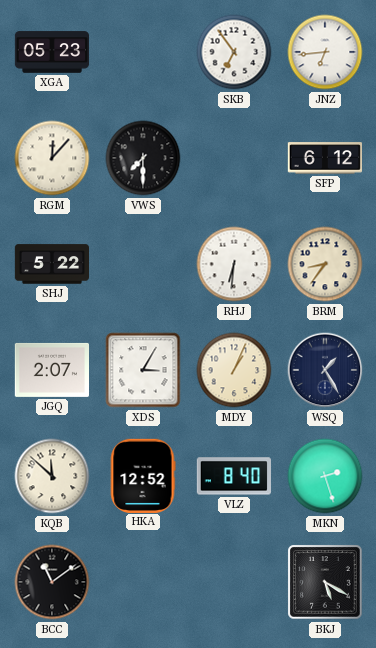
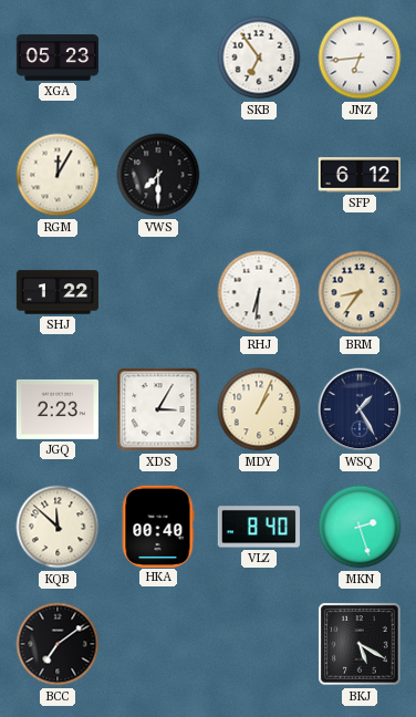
RGM: 12:07 -> 12:05
SHJ: 5:22 -> 1:22
JGQ: 2:07 -> 2:23
HKA: 12:52 -> 00:40
BCC: 11:09 -> 7:09
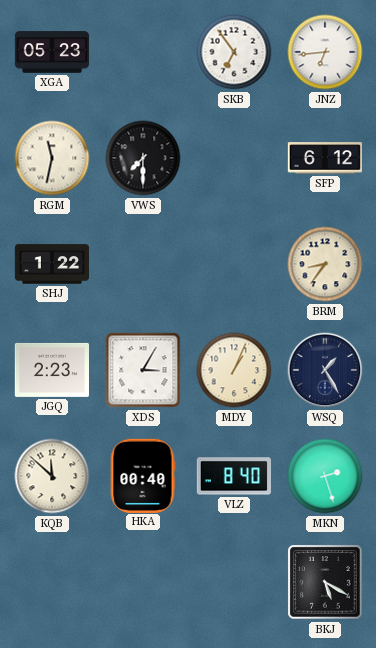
RGM: 12:05 -> 11:32
RHJ: 6:31 -> none
BCC: 7:09 -> none
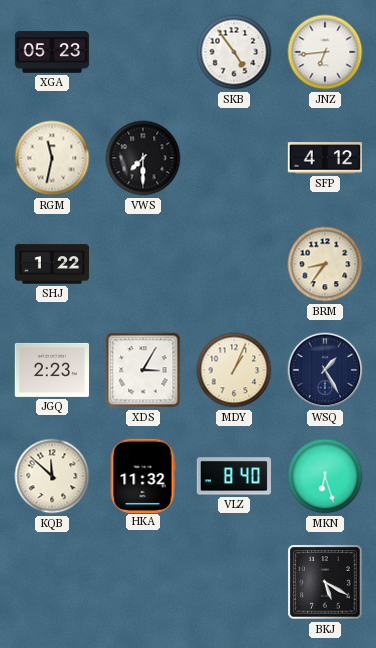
SKB: 6:54 -> 4:54
SFP: 6:12 -> 4:12
HKA: 00:40 -> 11:32
MKN: 2:27 -> 6:27
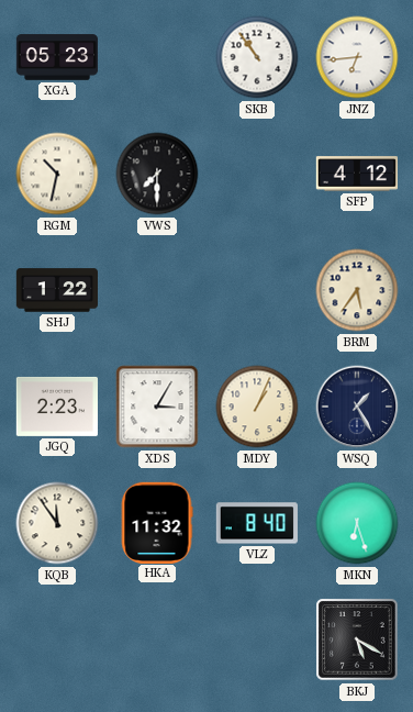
SKB: 4:54 -> 10:54
RGM: 11:32 -> 10:32
BRM: 8:36 -> 5:36
KQB: 11:52 -> 11:54
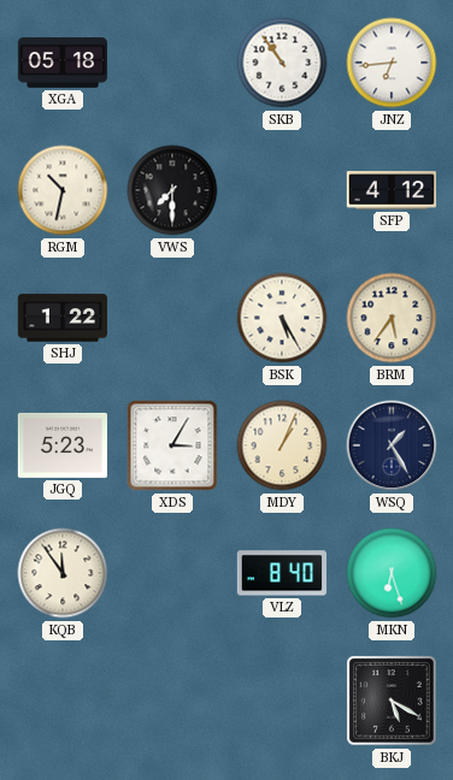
XGA: 05:23 -> 05:18
BSK: none -> 5:25
JGQ: 2:23 -> 5:23
HKA: 11:32 -> none
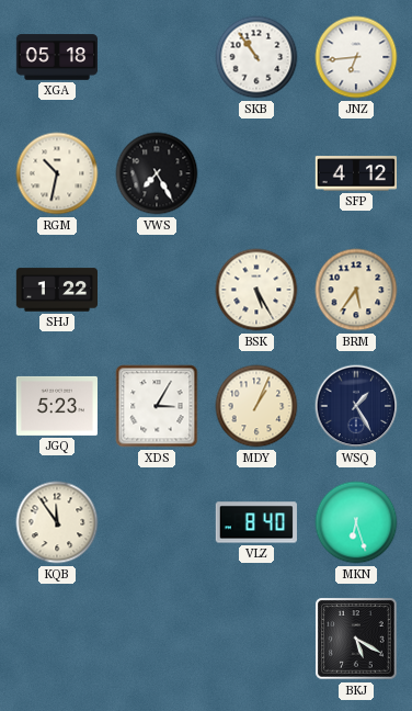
VWS: 7:30 -> 7:25
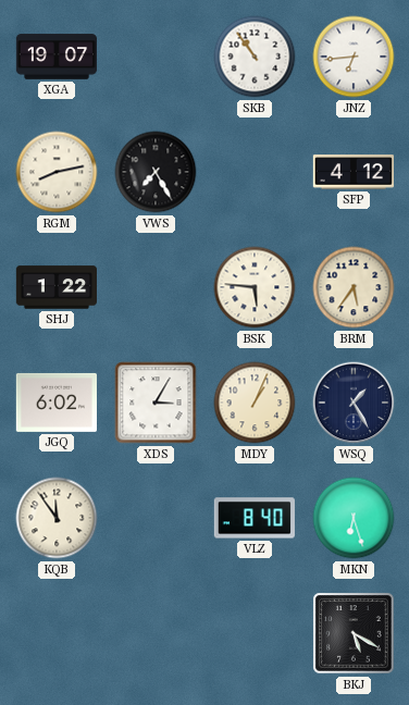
XGA: 05:18 -> 19:07
RGM: 10:32 -> 8:13
BSK: 5:25 -> 5:46
JGQ: 5:23 -> 6:02
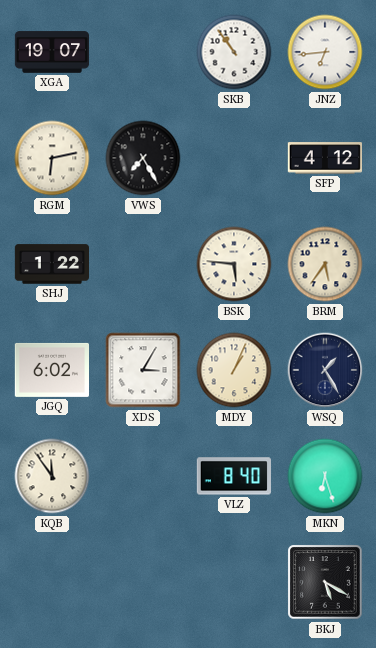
RGM: 8:13 -> 6:13
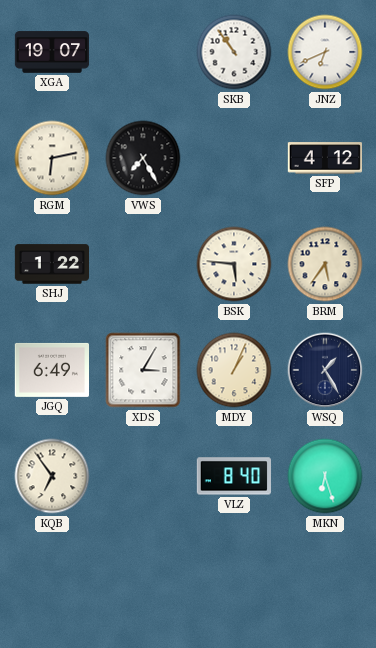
JNZ: 6:44 -> 6:41
JGQ: 6:02 -> 6:49
KQB: 11:54 -> 6:54
BKJ: 5:20 -> none
